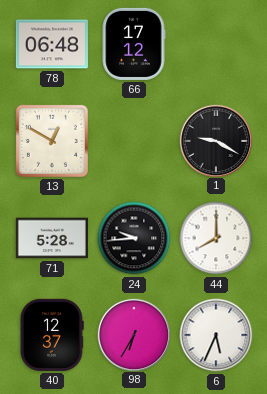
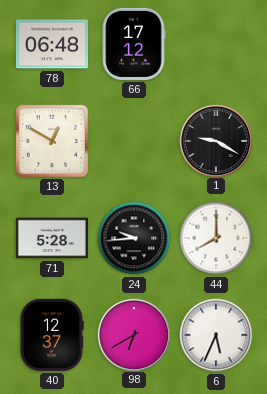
98: 6:35 -> 6:40
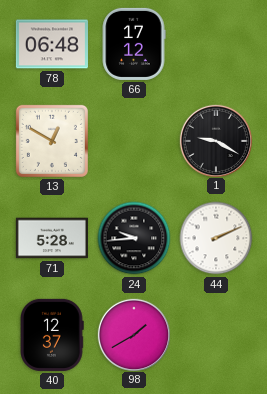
44: 8:00 -> 2:11
98: 6:40 -> 1:40
6: 5:34 -> none
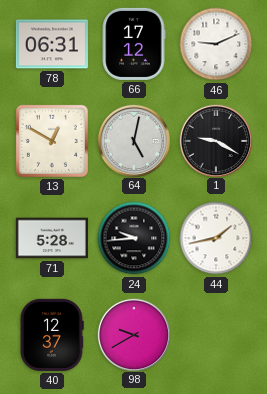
78: 06:48 -> 06:31
46: none -> 9:11
64: none -> 5:02
44: 2:11 -> 1:43
98: 1:40 -> 9:40
